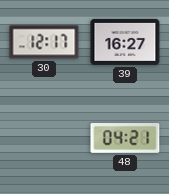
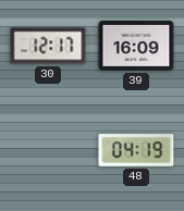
39: 16:27 -> 16:09
48: 04:21 -> 04:19
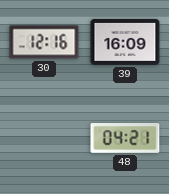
30: 12:17 -> 12:16
48: 04:19 -> 04:21
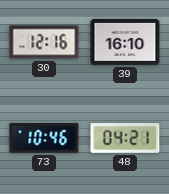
39: 16:09 -> 16:10
73: none -> 10:46
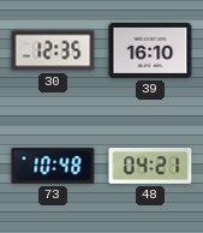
30: 12:16 -> 12:35
73: 10:46 -> 10:48
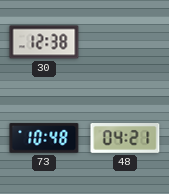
30: 12:35 -> 12:38
39: 16:10 -> none
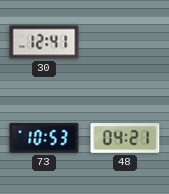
30: 12:38 -> 12:41
73: 10:48 -> 10:53
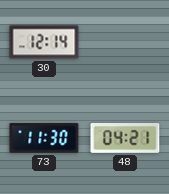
30: 12:41 -> 12:14
73: 10:53 -> 11:30
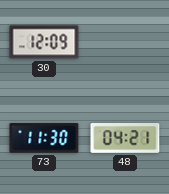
30: 12:14 -> 12:09
